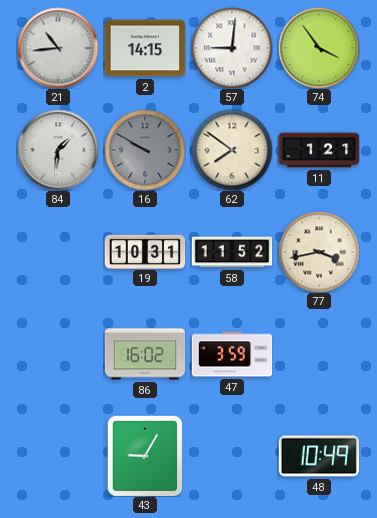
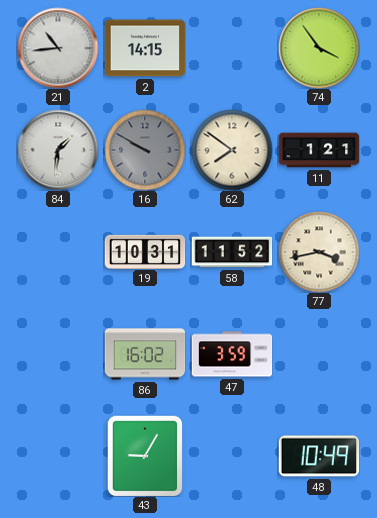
57: 9:01 -> none
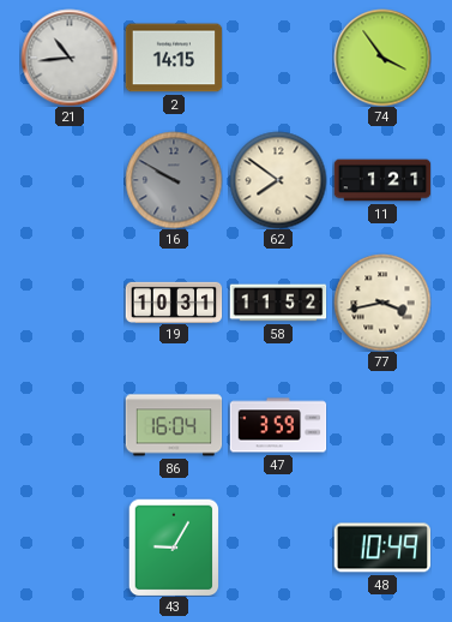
84: 1:31 -> none
86: 16:02 -> 16:04
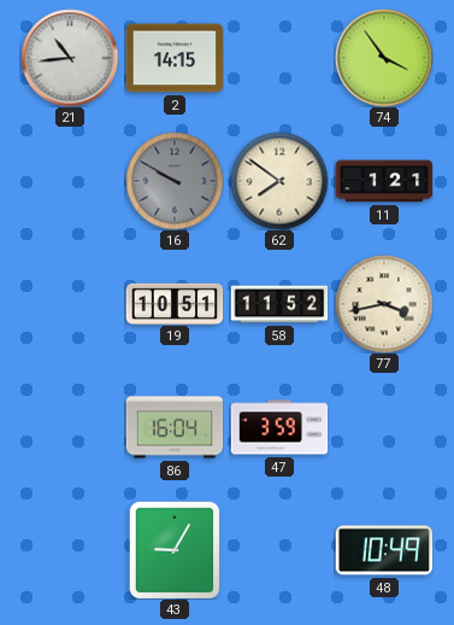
19: 10:31 -> 10:51
